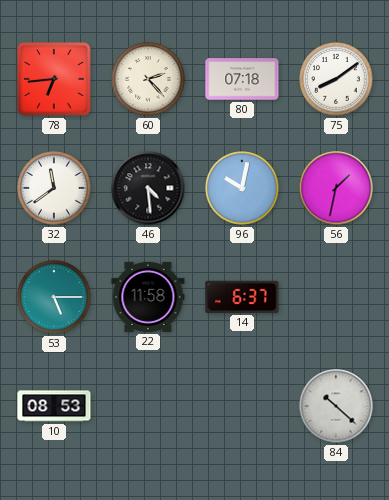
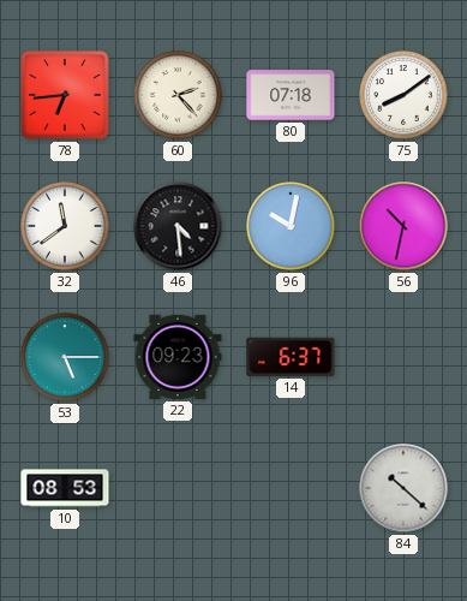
56: 1:32 -> 10:32
22: 11:58 -> 09:23
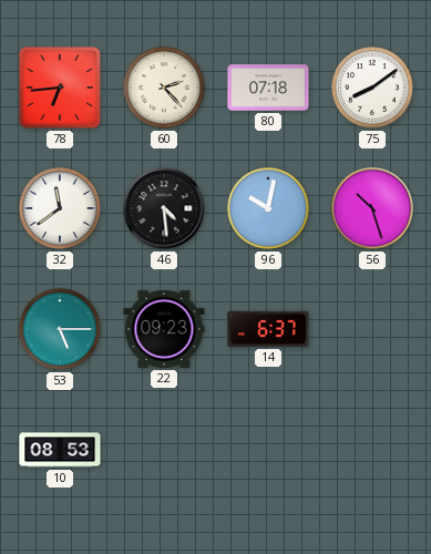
56: 10:32 -> 10:27
84: 10:22 -> none
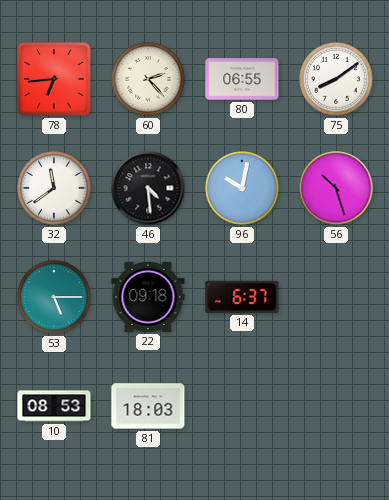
80: 07:18 -> 06:55
22: 09:23 -> 09:18
81: none -> 18:03
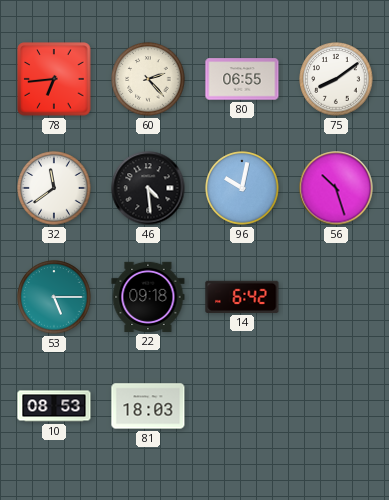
14: 6:37 -> 6:42
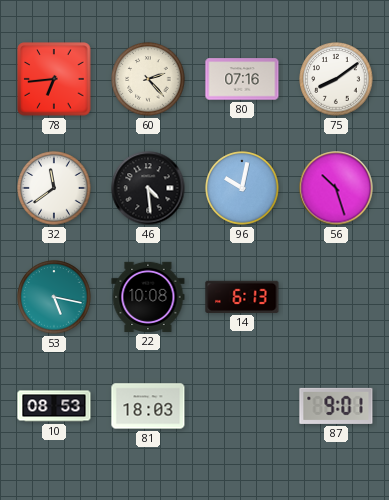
80: 06:55 -> 07:16
53: 5:15 -> 5:17
22: 09:18 -> 10:08
14: 6:42 -> 6:13
87: none -> 9:01
